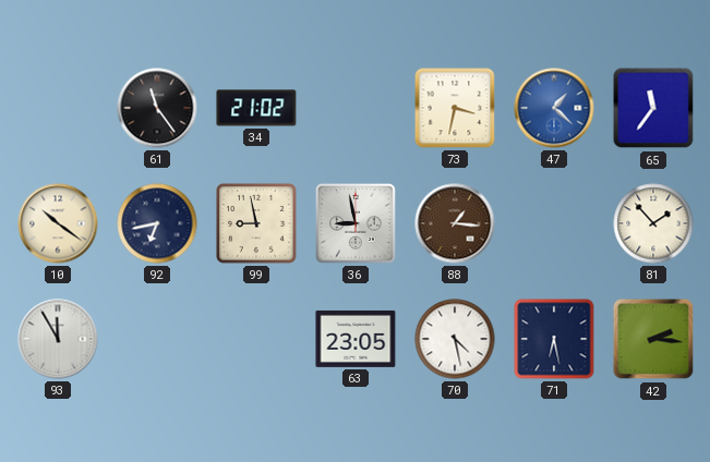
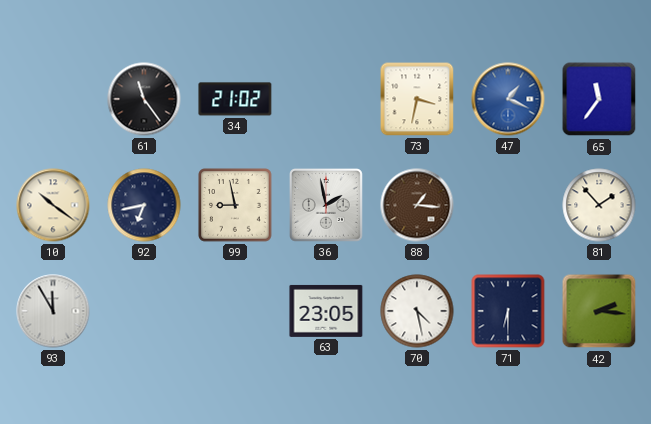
47: 1:22 -> 1:19
36: 8:58 -> 1:58
71: 6:28 -> 6:30
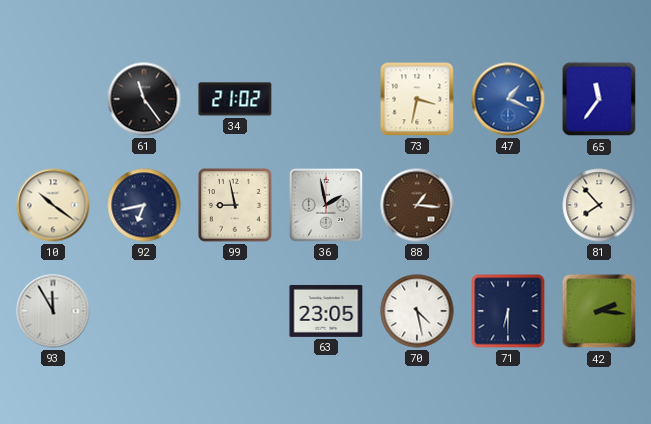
81: 1:53 -> 7:53
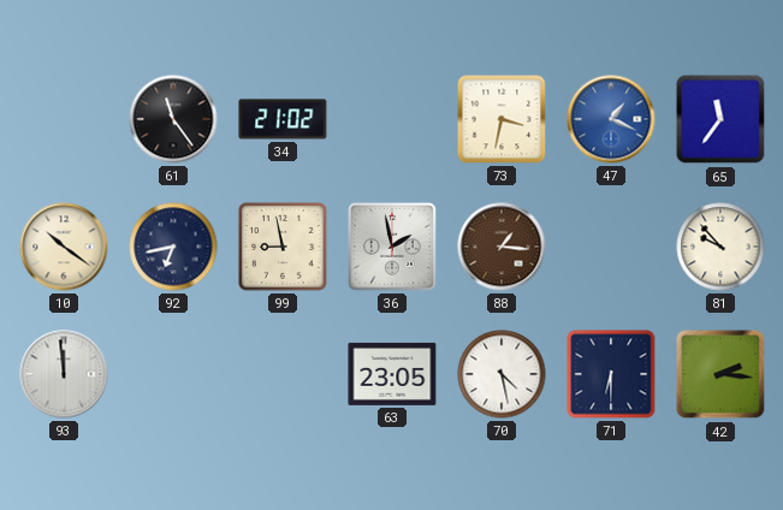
81: 7:53 -> 9:53
93: 11:55 -> 11:59
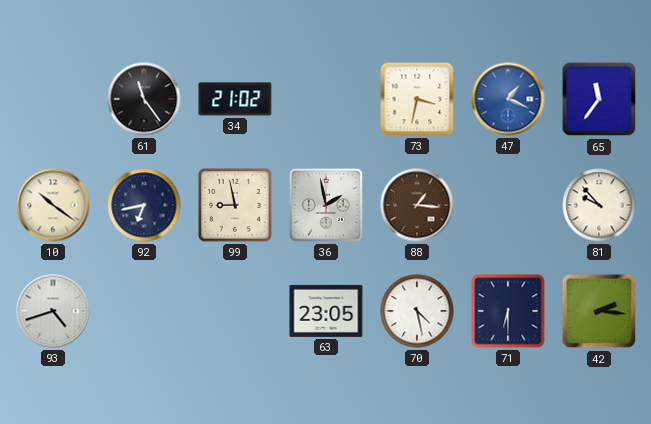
93: 11:59 -> 4:42
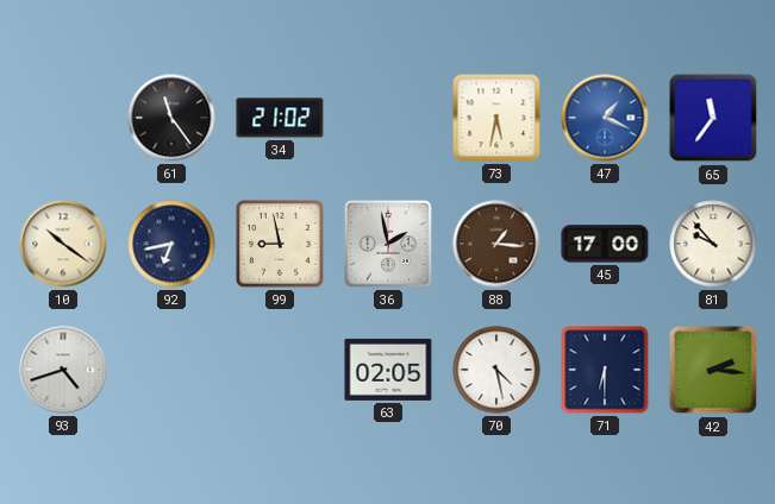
73: 3:32 -> 5:32
45: none -> 17:00
63: 23:05 -> 02:05
